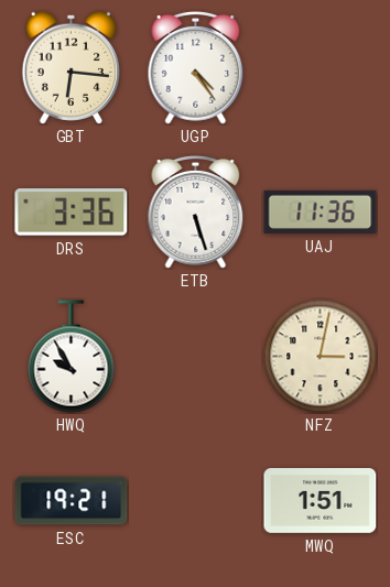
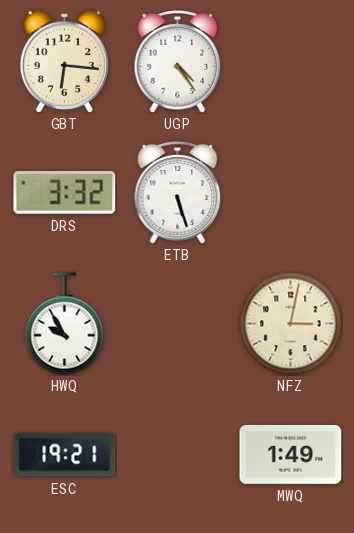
DRS: 3:36 -> 3:32
UAJ: 11:36 -> none
MWQ: 1:51 -> 1:49
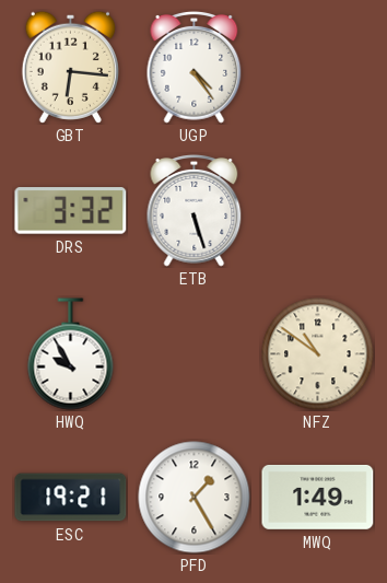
NFZ: 3:02 -> 10:51
PFD: none -> 1:25
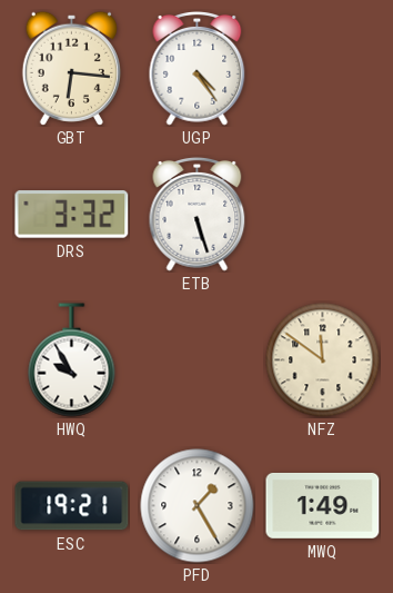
NFZ: 10:51 -> 11:51
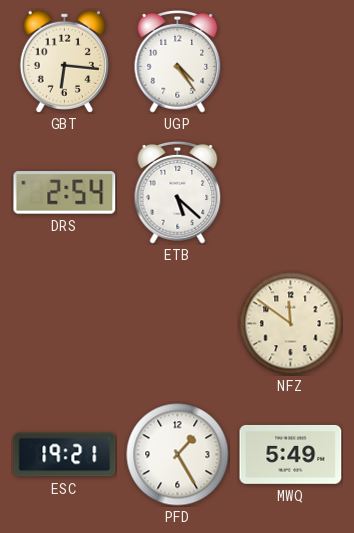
DRS: 3:32 -> 2:54
ETB: 5:27 -> 5:22
HWQ: 9:55 -> none
MWQ: 1:49 -> 5:49
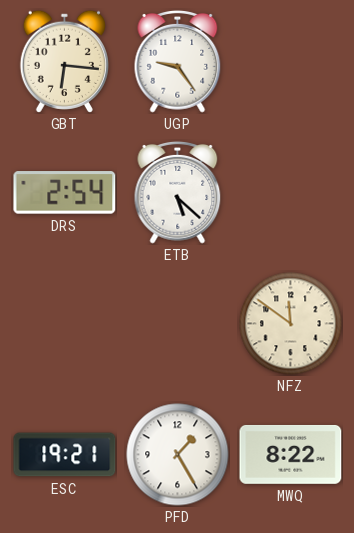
UGP: 4:24 -> 9:24
MWQ: 5:49 -> 8:22
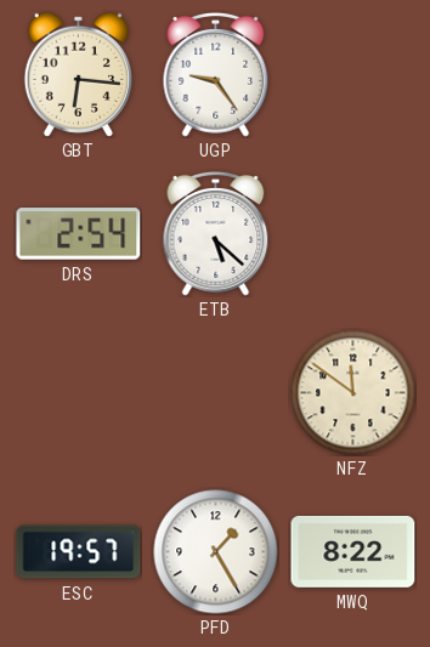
ESC: 19:21 -> 19:57
